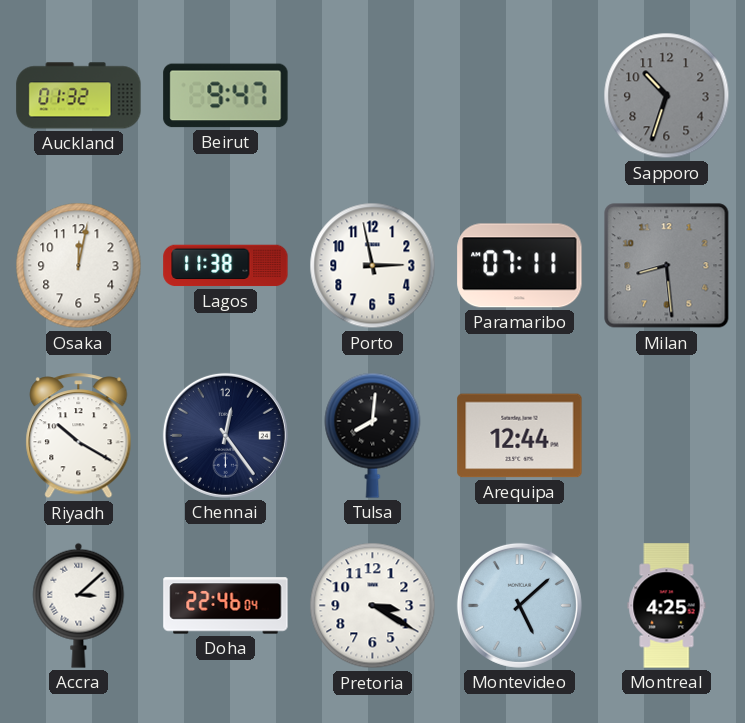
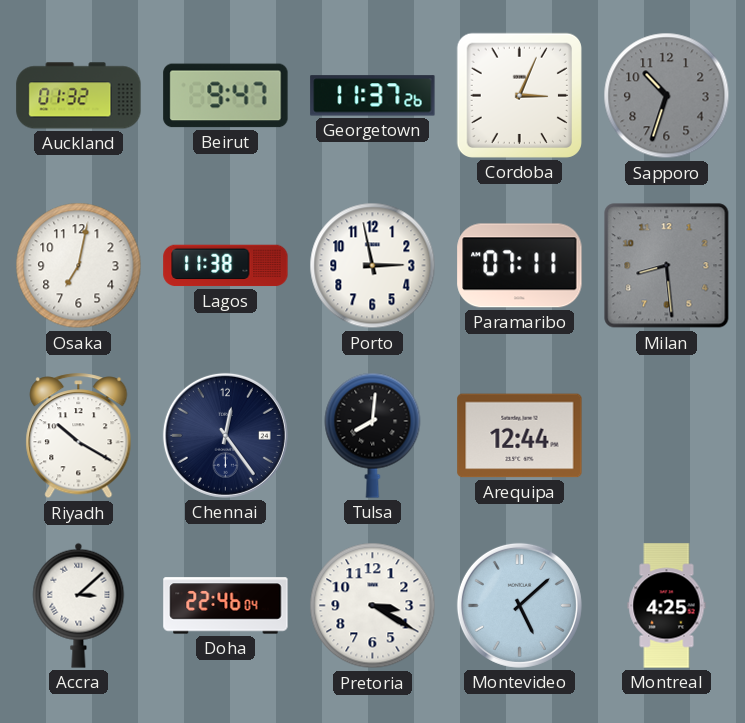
Georgetown: none -> 11:37
Cordoba: none -> 3:04
Osaka: 12:02 -> 7:02
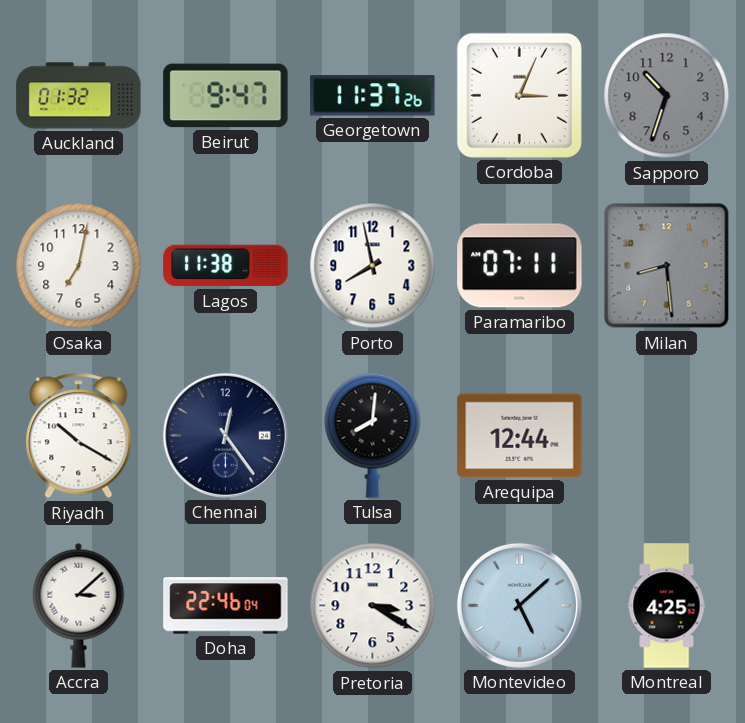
Porto: 2:58 -> 7:58
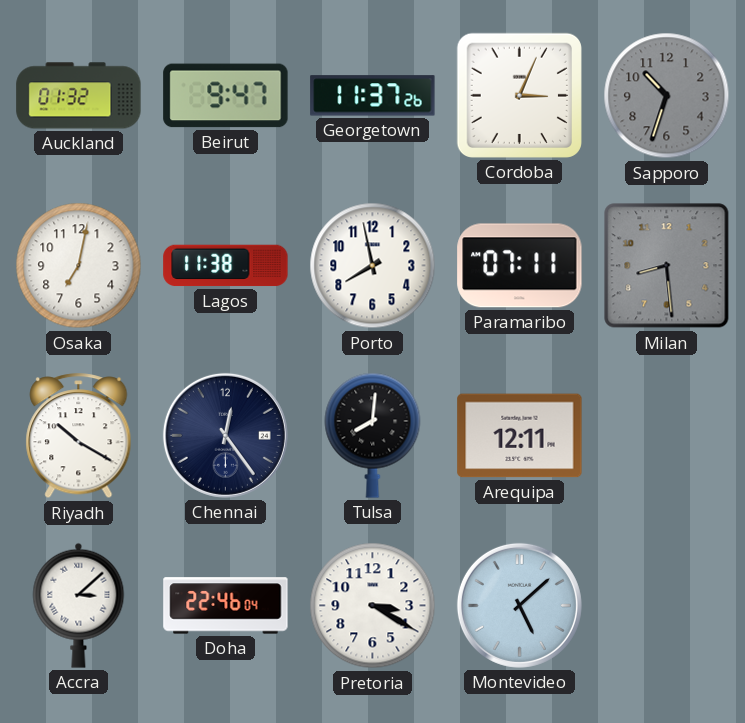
Arequipa: 12:44 -> 12:11
Montreal: 4:25 -> none
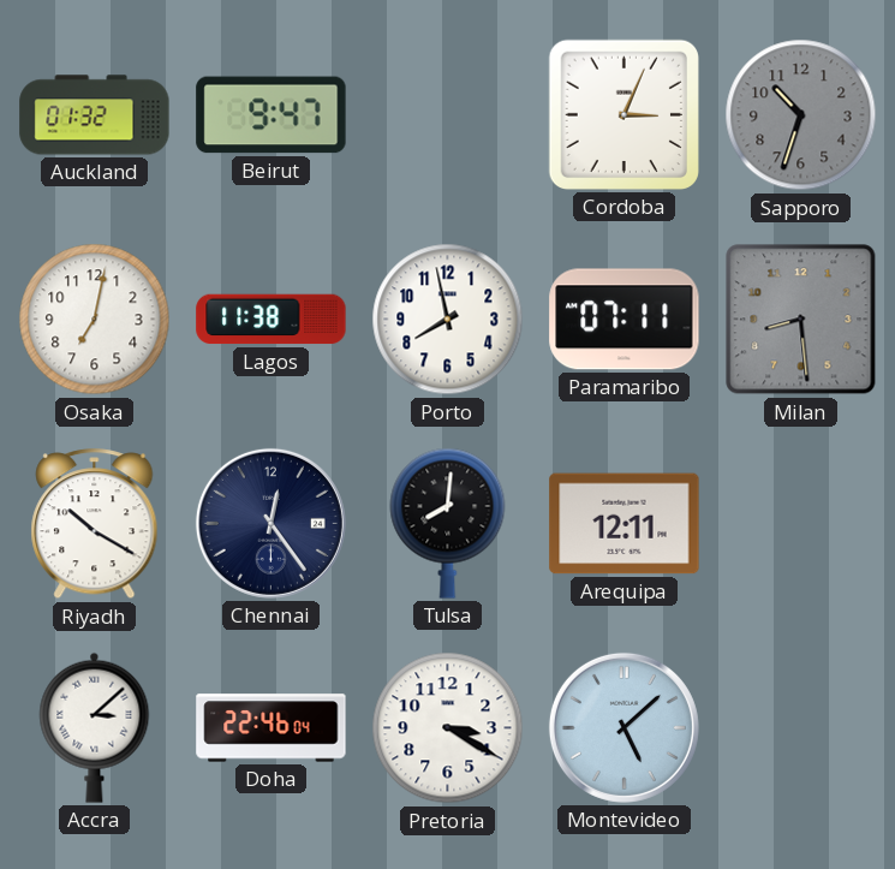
Georgetown: 11:37 -> none
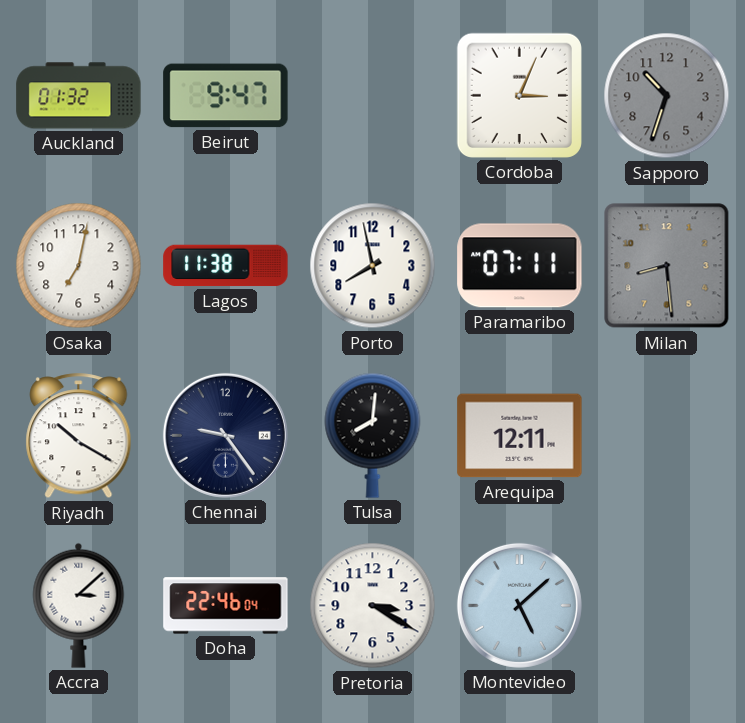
Chennai: 12:24 -> 9:24
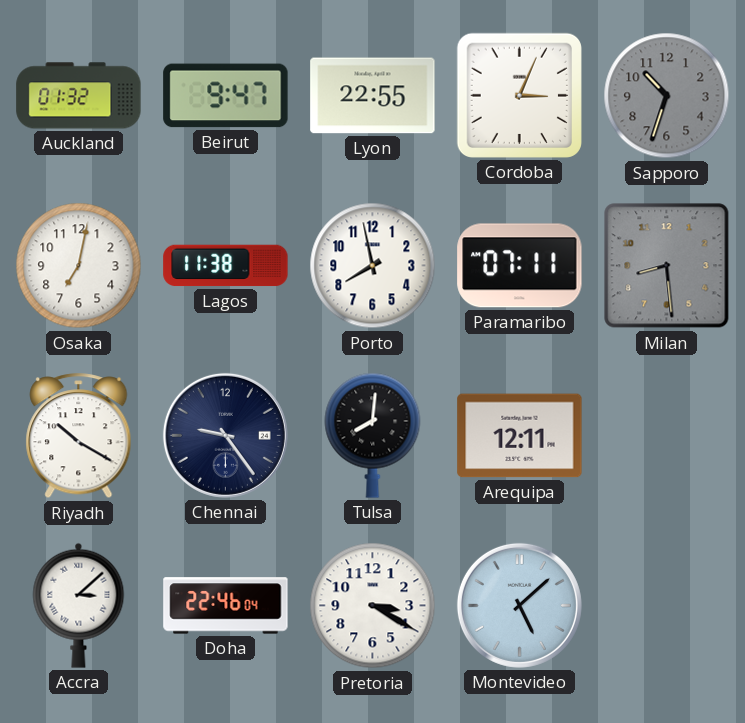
Lyon: none -> 22:55
